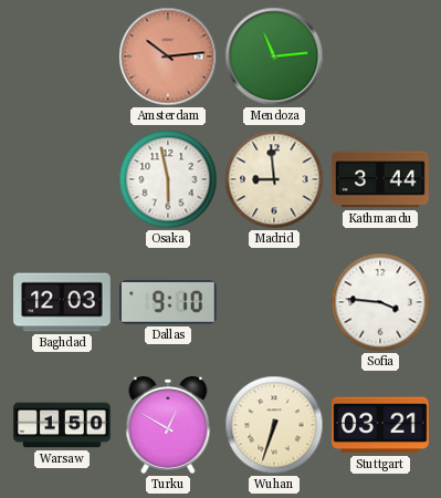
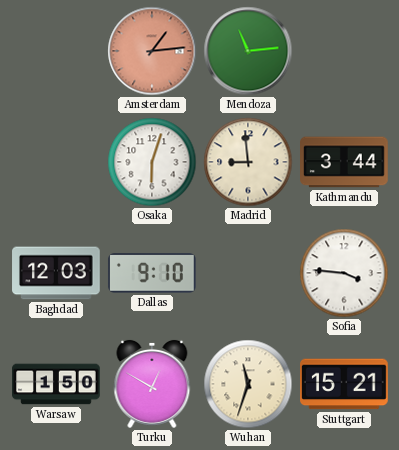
Amsterdam: 10:14 -> 1:14
Osaka: 5:58 -> 6:03
Wuhan: 6:33 -> 11:33
Stuttgart: 03:21 -> 15:21
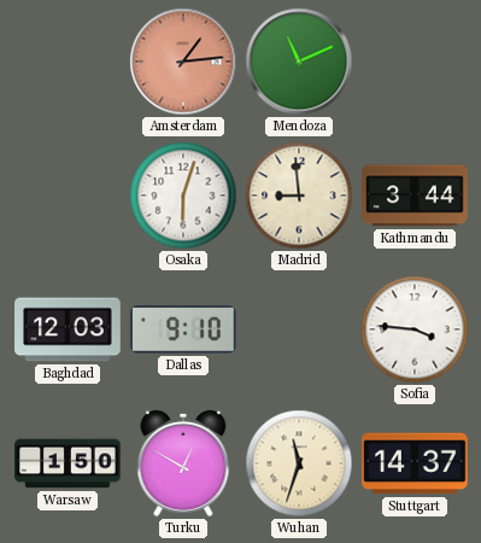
Mendoza: 11:14 -> 11:11
Stuttgart: 15:21 -> 14:37
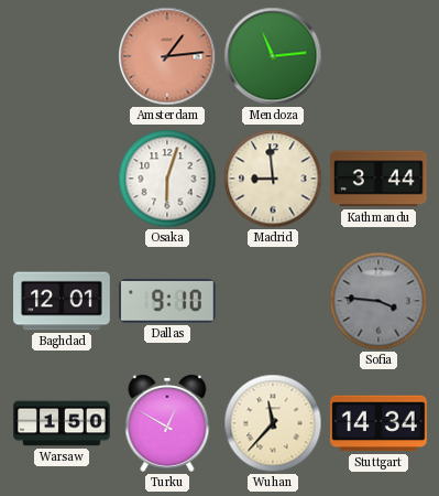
Mendoza: 11:11 -> 11:14
Baghdad: 12:03 -> 12:01
Sofia dial: white -> grey
Wuhan: 11:33 -> 11:37
Stuttgart: 14:37 -> 14:34
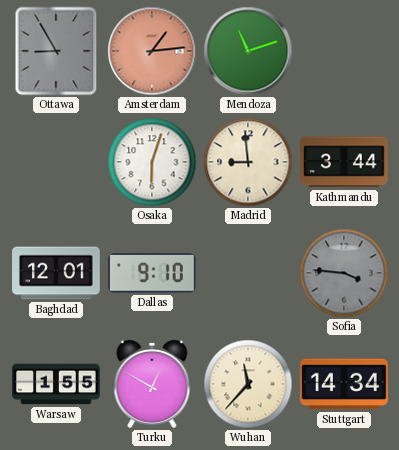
Ottawa: none -> 8:55
Mendoza: 11:14 -> 11:12
Warsaw: 1:50 -> 1:55
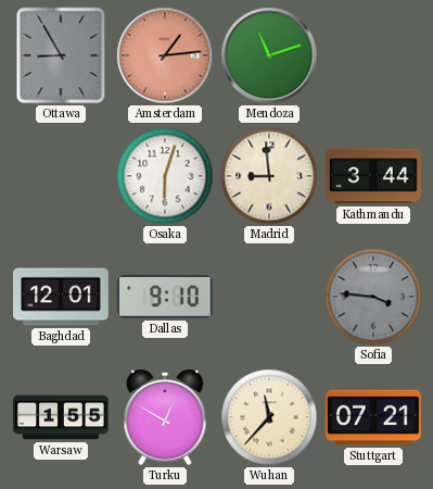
Stuttgart: 14:34 -> 07:21
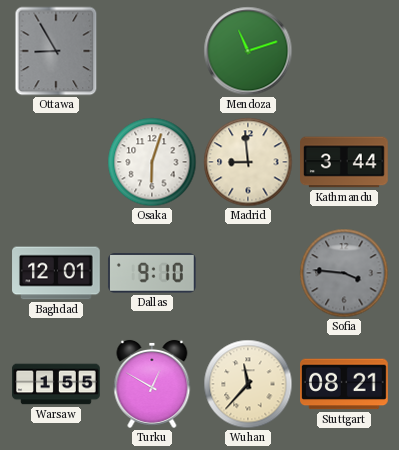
Amsterdam: 1:14 -> none
Stuttgart: 07:21 -> 08:21
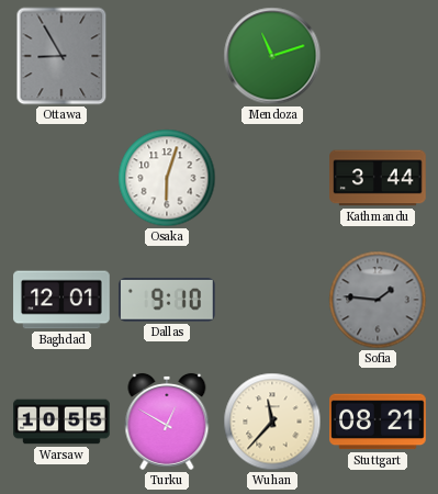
Madrid: 8:59 -> none
Sofia: 3:46 -> 1:46
Warsaw: 1:55 -> 10:55
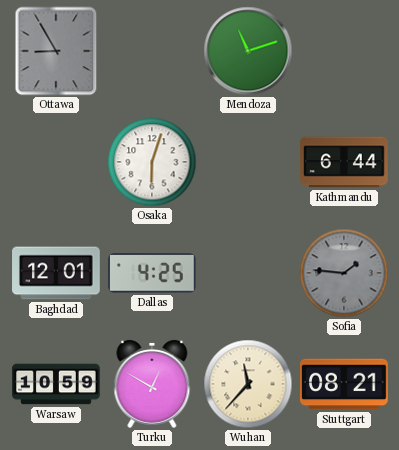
Kathmandu: 3:44 -> 6:44
Dallas: 9:10 -> 4:25
Warsaw: 10:55 -> 10:59
